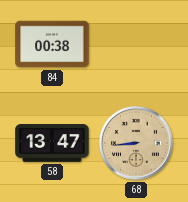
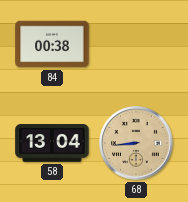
58: 13:47 -> 13:04
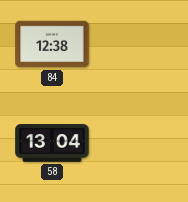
84: 00:38 -> 12:38
68: 8:44 -> none
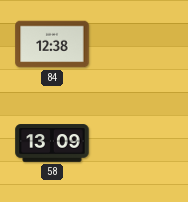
58: 13:04 -> 13:09
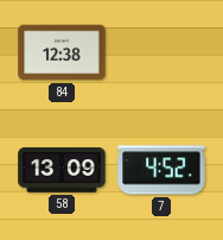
7: none -> 4:52
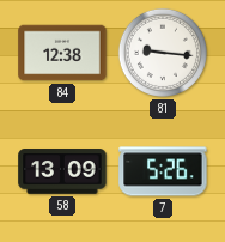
81: none -> 9:16
7: 4:52 -> 5:26
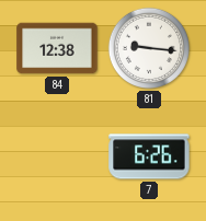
58: 13:09 -> none
7: 5:26 -> 6:26
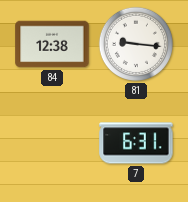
7: 6:26 -> 6:31
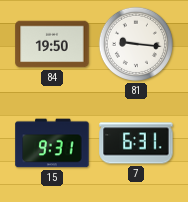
84: 12:38 -> 19:50
15: none -> 9:31
